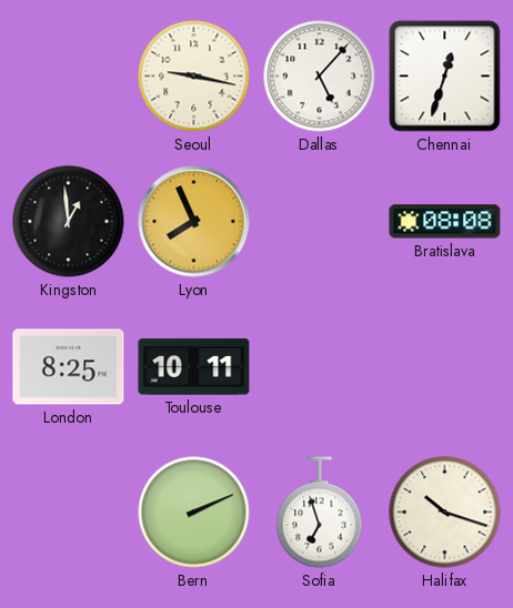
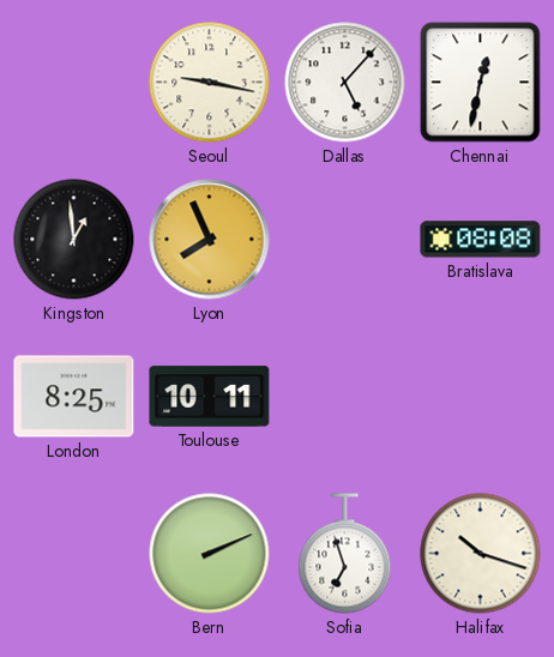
Chennai: 12:33 -> 12:32
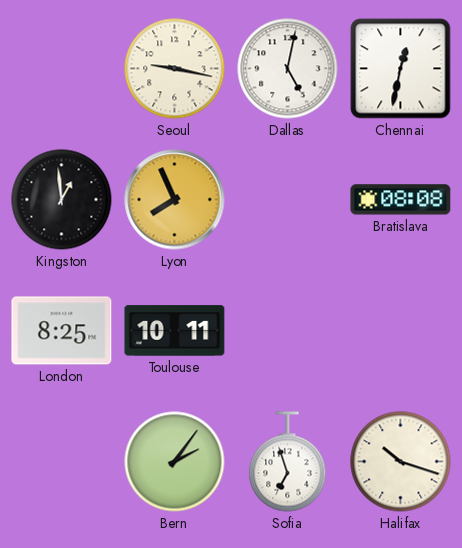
Dallas: 5:07 -> 5:02
Bern: 2:11 -> 2:06
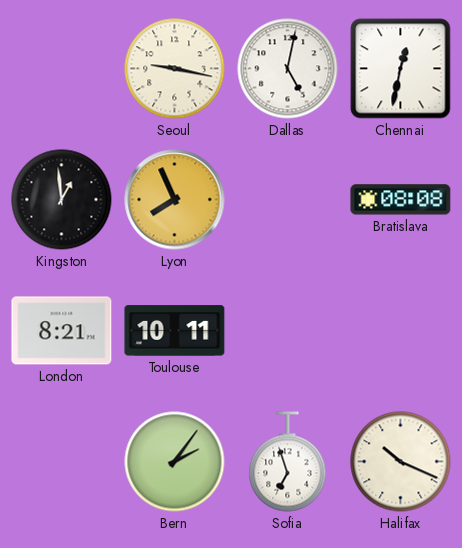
London: 8:25 -> 8:21
Halifax: 10:18 -> 10:19
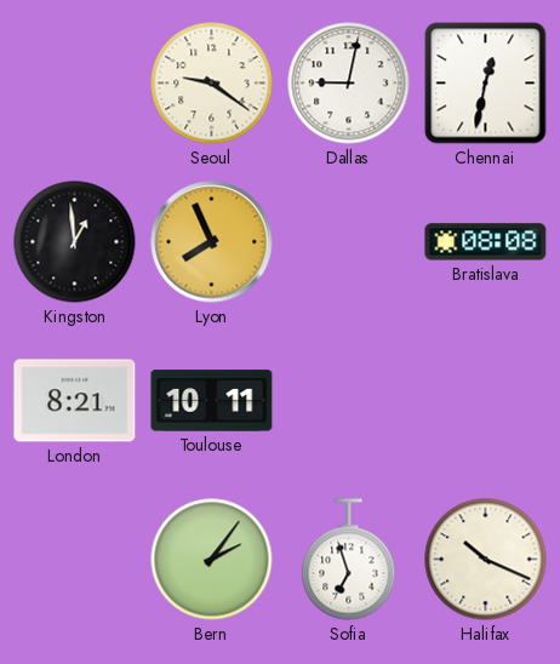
Seoul: 9:17 -> 9:21
Dallas: 5:02 -> 9:02
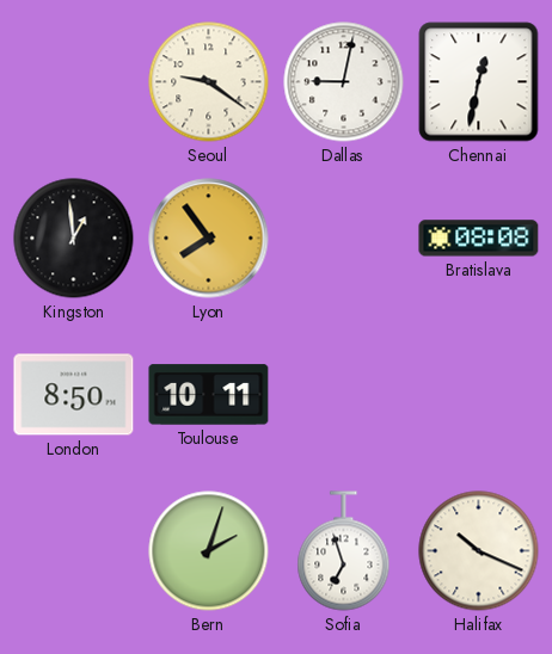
Lyon: 7:56 -> 7:54
London: 8:21 -> 8:50
Bern: 2:06 -> 2:03
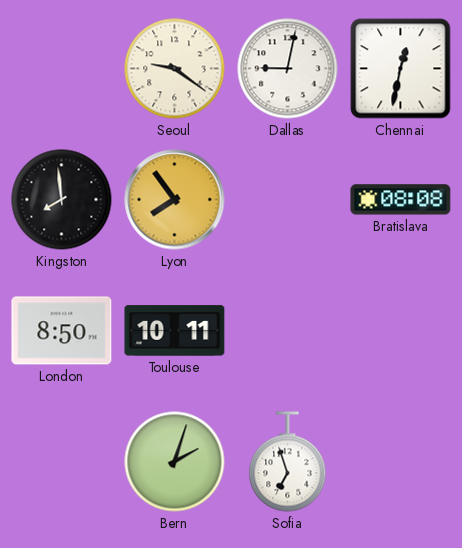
Kingston: 12:59 -> 7:59
Halifax: 10:19 -> none
